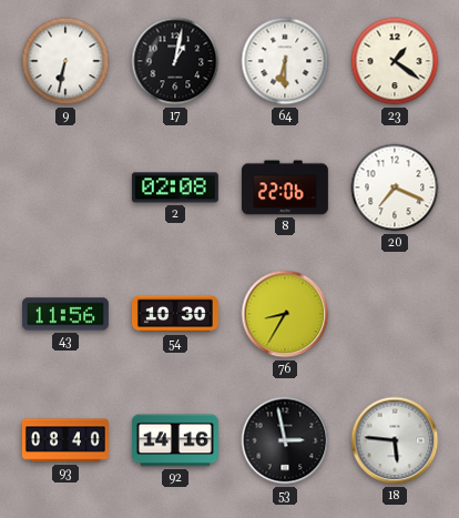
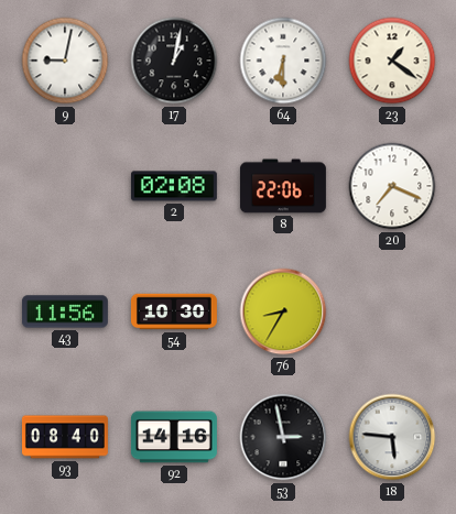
9: 6:32 -> 9:02
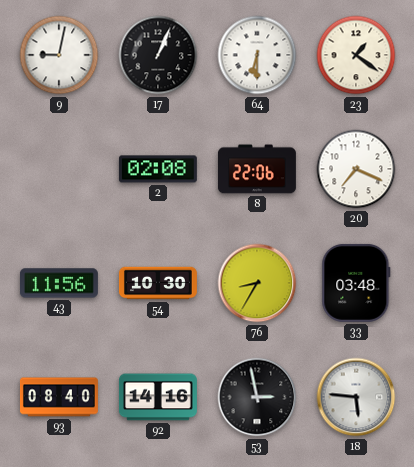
17: 1:02 -> 1:04
33: none -> 03:48
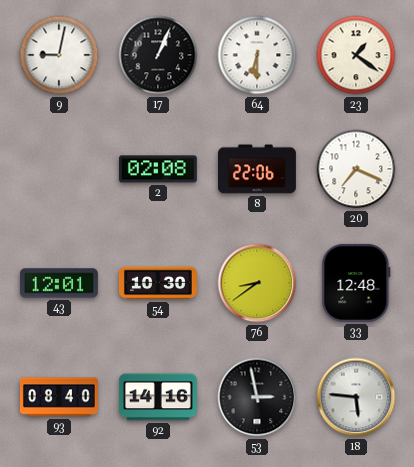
43: 11:56 -> 12:01
76: 8:35 -> 8:39
33: 03:48 -> 12:48
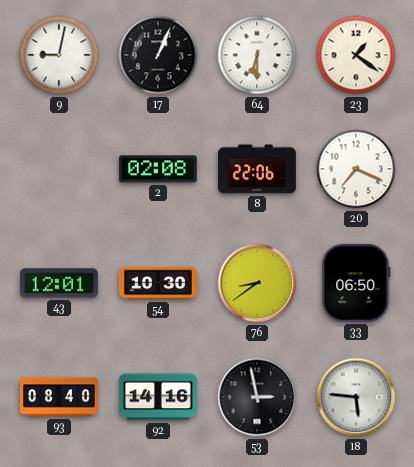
33: 12:48 -> 06:50
